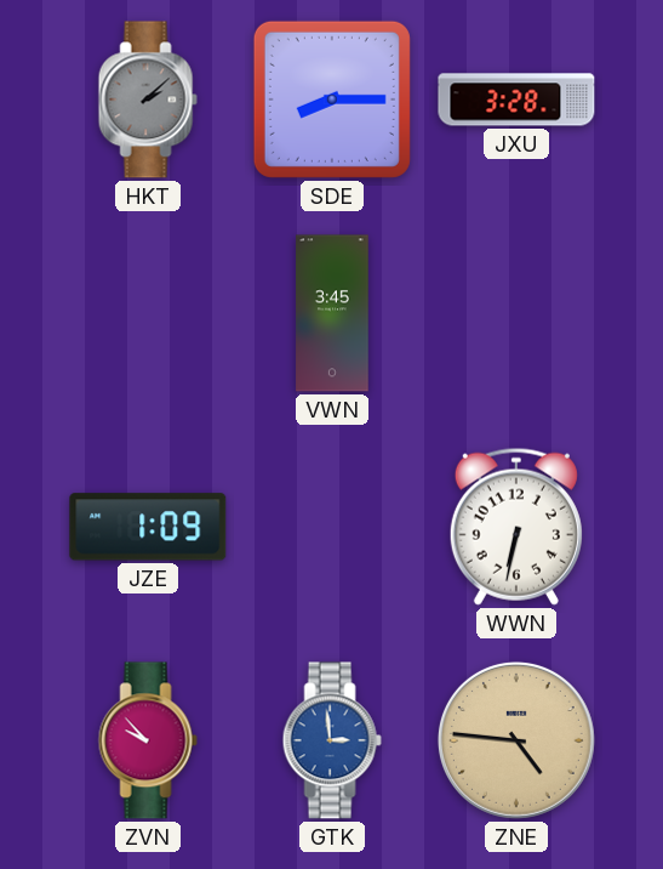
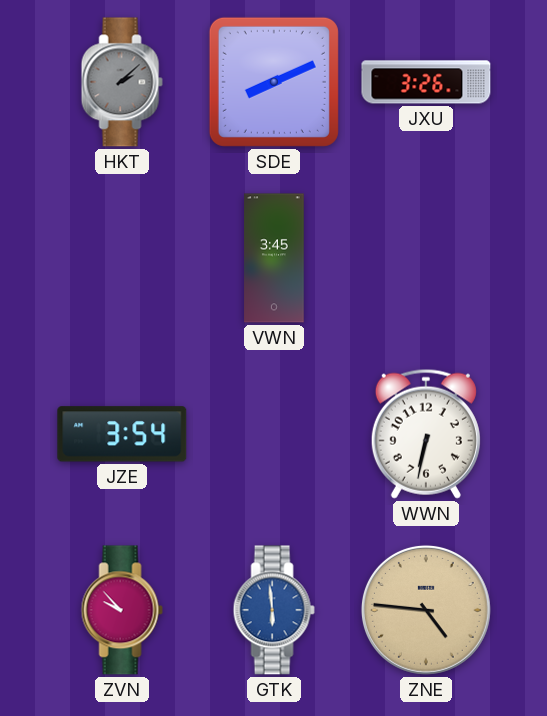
SDE: 8:15 -> 8:11
JXU: 3:28 -> 3:26
JZE: 1:09 -> 3:54
GTK: 2:59 -> 5:59
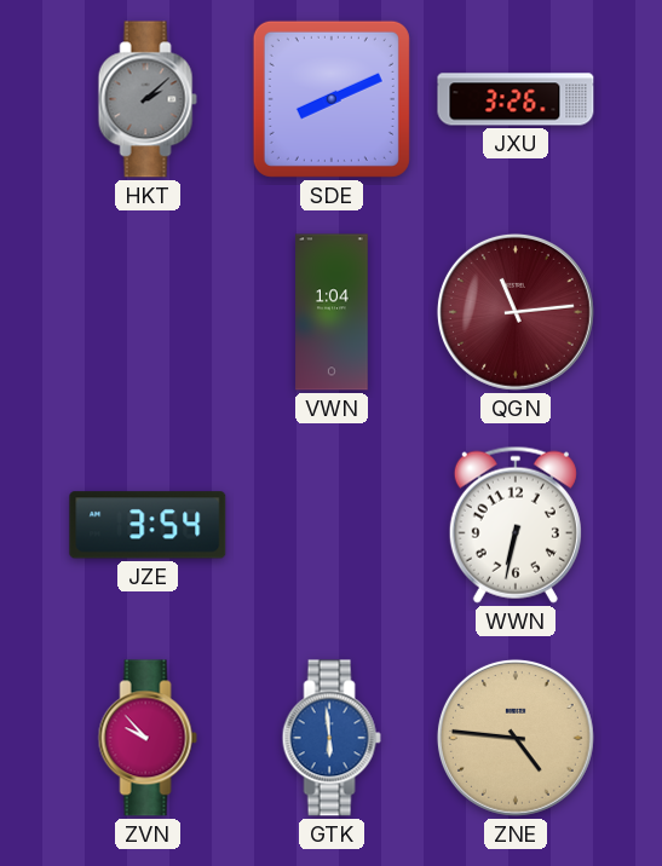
VWN: 3:45 -> 1:04
QGN: none -> 11:14
